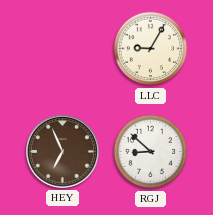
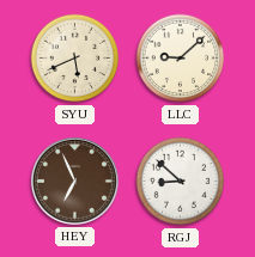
SYU: none -> 5:41
LLC: 9:05 -> 9:08
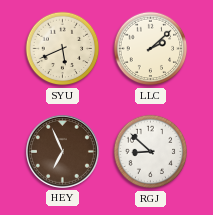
LLC: 9:08 -> 2:08
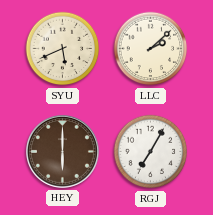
HEY: 6:56 -> 6:00
RGJ: 8:52 -> 7:05
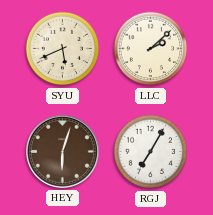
HEY: 6:00 -> 6:03
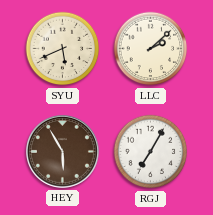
HEY: 6:03 -> 5:55
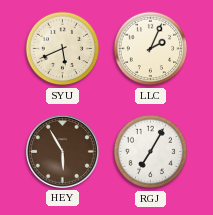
LLC: 2:08 -> 2:04
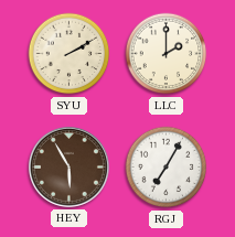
SYU: 5:41 -> 2:10
LLC: 2:04 -> 2:00
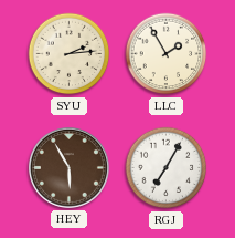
SYU: 2:10 -> 2:14
LLC: 2:00 -> 1:55
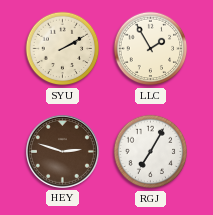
SYU: 2:14 -> 2:10
HEY: 5:55 -> 2:48
